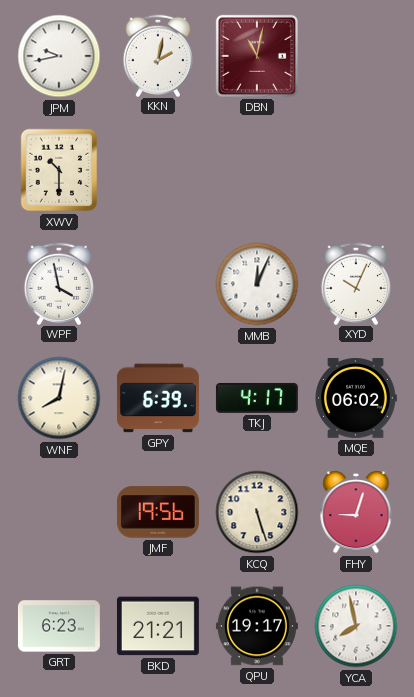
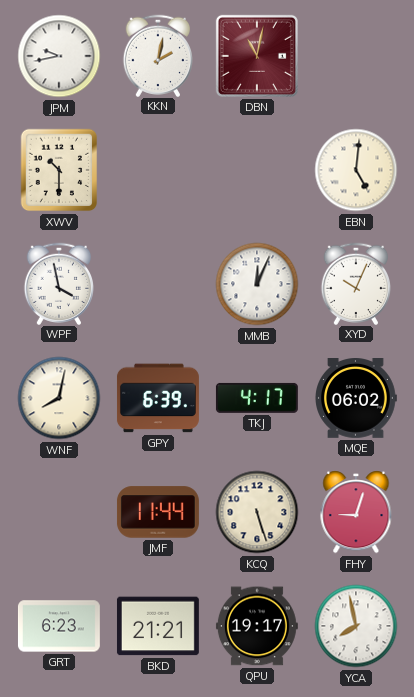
EBN: none -> 5:01
JMF: 19:56 -> 11:44
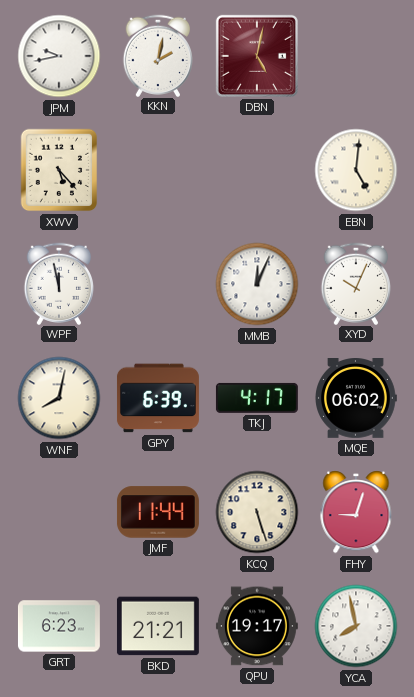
DBN: 11:02 -> 5:02
XWV: 10:30 -> 5:23
WPF: 3:58 -> 11:58
